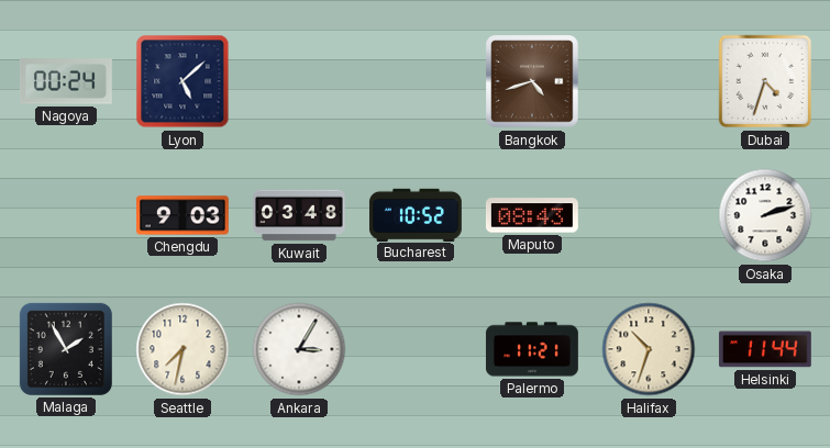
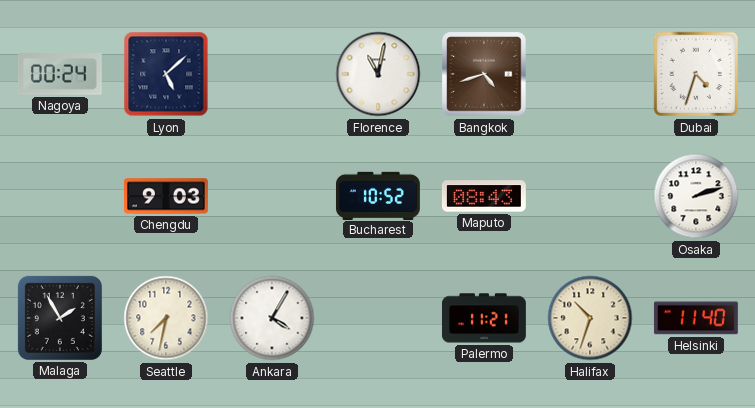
Florence: none -> 11:02
Kuwait: 03:48 -> none
Ankara: 3:05 -> 4:05
Helsinki: 11:44 -> 11:40
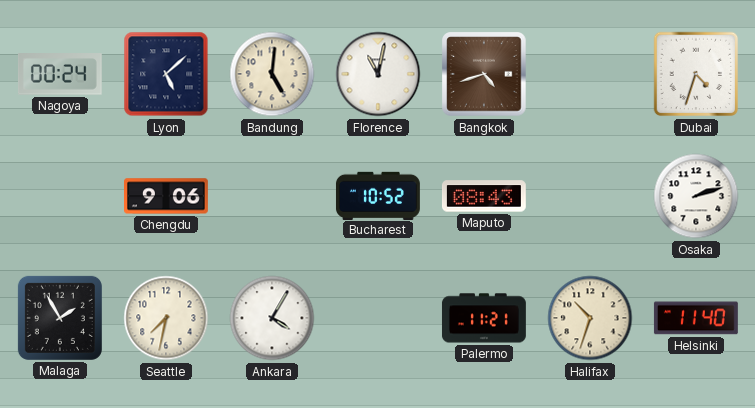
Bandung: none -> 5:01
Chengdu: 9:03 -> 9:06
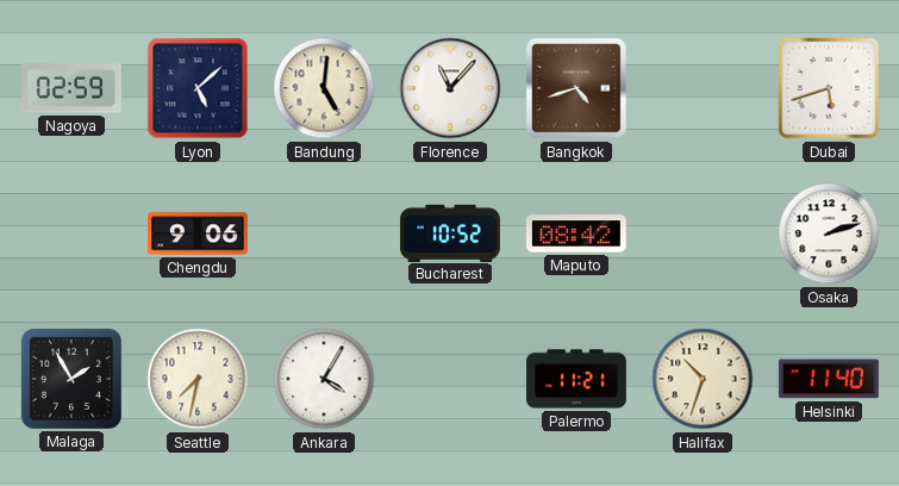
Nagoya: 00:24 -> 02:59
Florence: 11:02 -> 11:07
Dubai: 4:33 -> 5:42
Maputo: 08:43 -> 08:42
